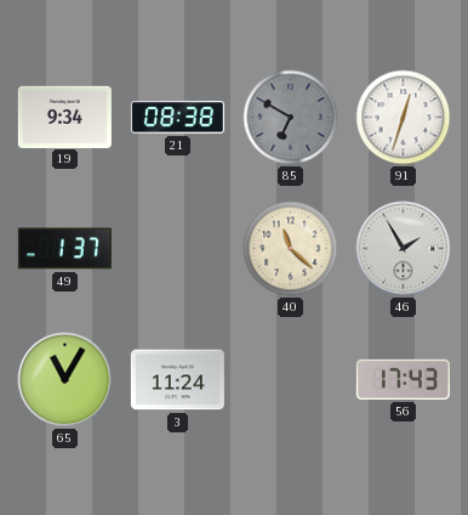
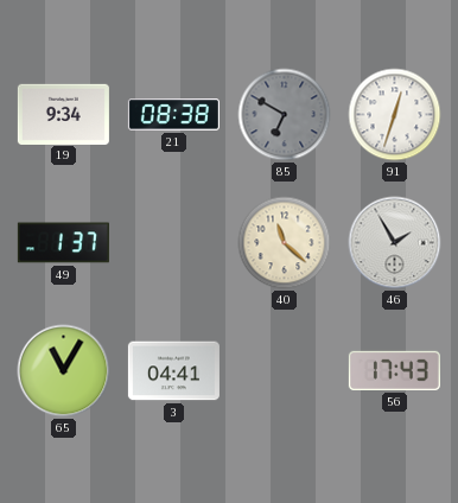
3: 11:24 -> 04:41
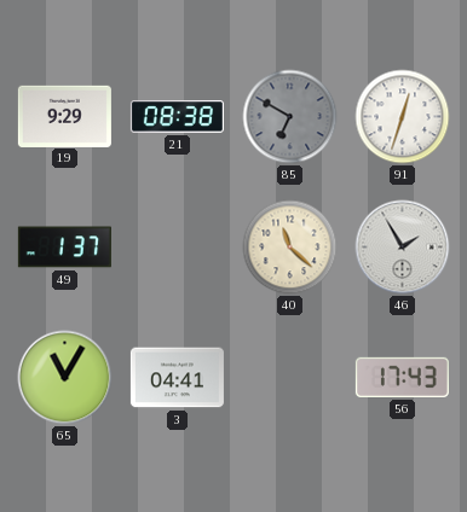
19: 9:34 -> 9:29
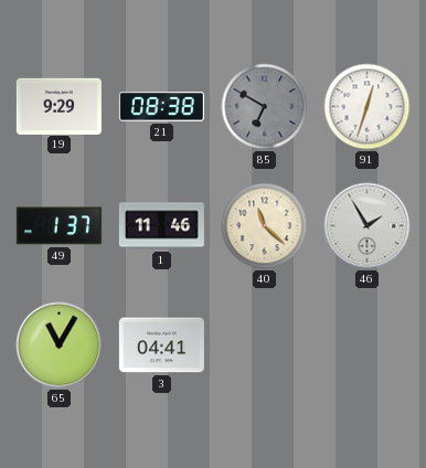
1: none -> 11:46
56: 17:43 -> none
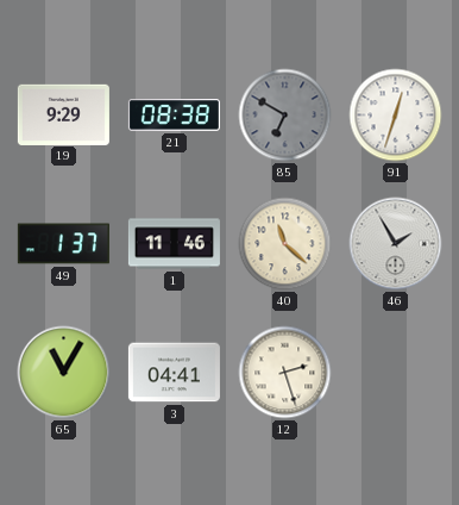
12: none -> 2:27
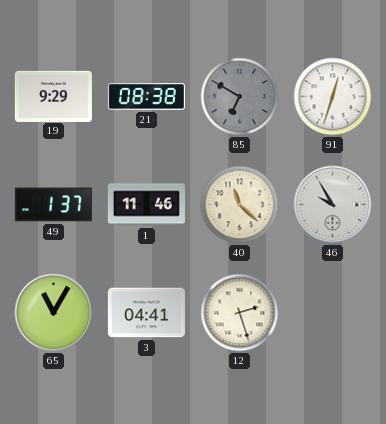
46: 1:55 -> 9:55
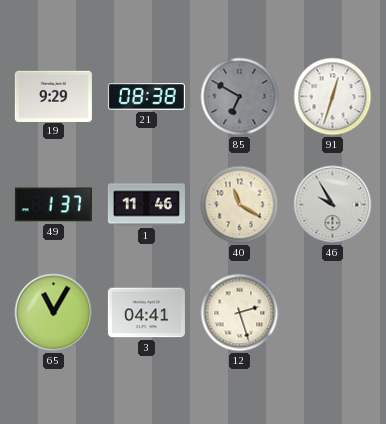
40: 11:22 -> 11:20
